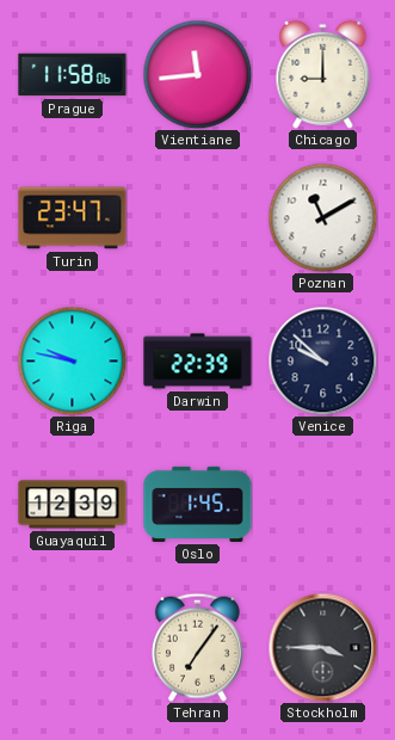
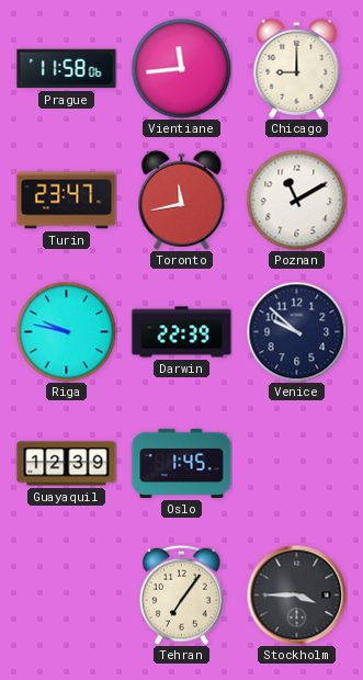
Toronto: none -> 11:43
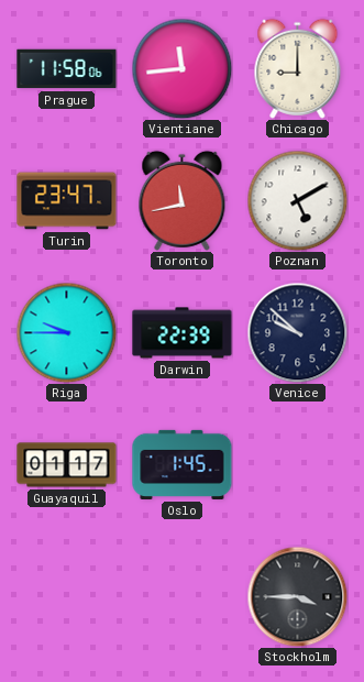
Poznan: 11:10 -> 5:10
Riga: 9:47 -> 9:45
Guayaquil: 12:39 -> 01:17
Tehran: 7:06 -> none
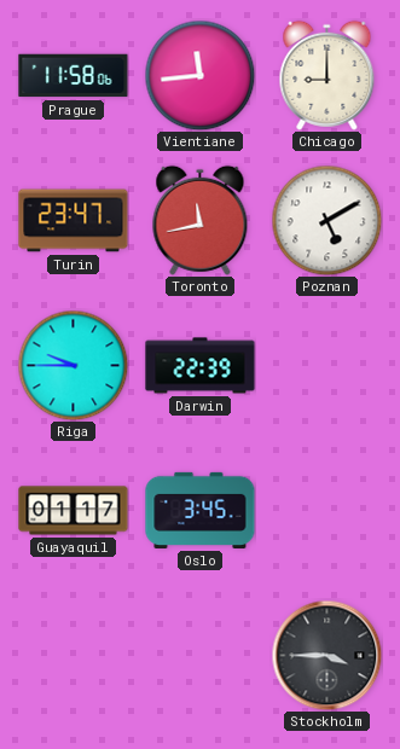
Venice: 9:52 -> none
Oslo: 1:45 -> 3:45
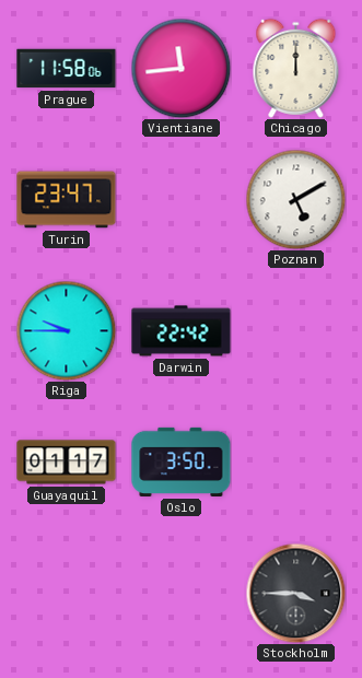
Chicago: 9:00 -> 12:00
Toronto: 11:43 -> none
Darwin: 22:39 -> 22:42
Oslo: 3:45 -> 3:50
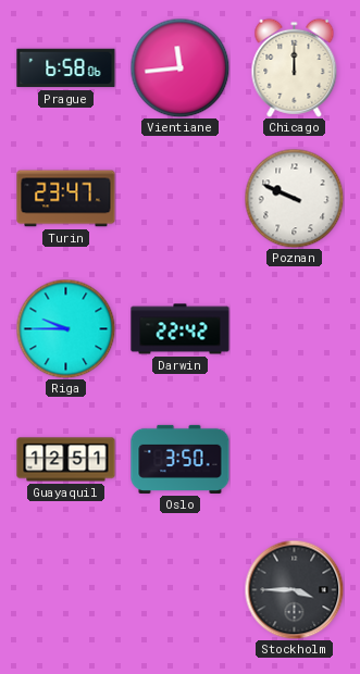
Prague: 11:58 -> 6:58
Poznan: 5:10 -> 9:49
Guayaquil: 01:17 -> 12:51
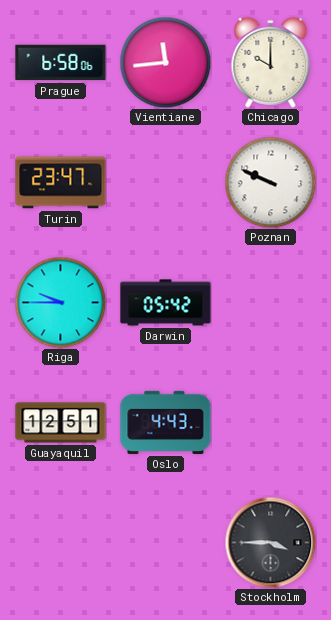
Chicago: 12:00 -> 10:00
Darwin: 22:42 -> 05:42
Oslo: 3:50 -> 4:43
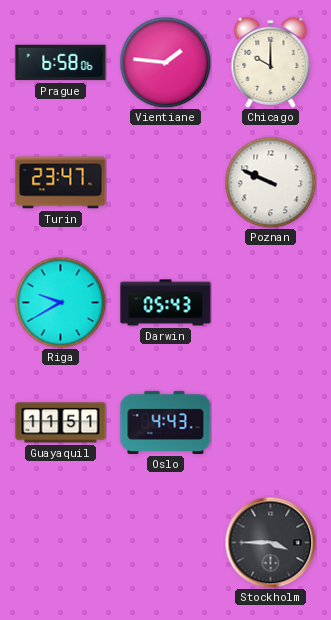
Vientiane: 11:44 -> 1:46
Riga: 9:45 -> 9:40
Darwin: 05:42 -> 05:43
Guayaquil: 12:51 -> 11:51
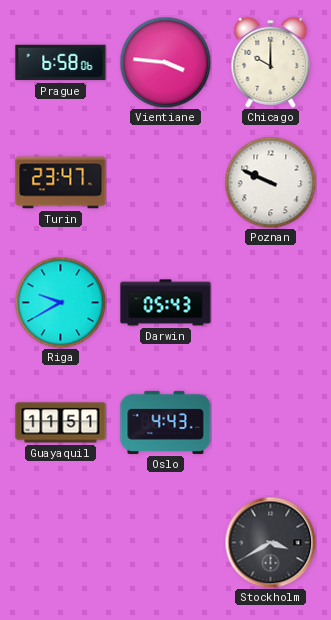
Vientiane: 1:46 -> 3:46
Stockholm: 3:45 -> 3:40
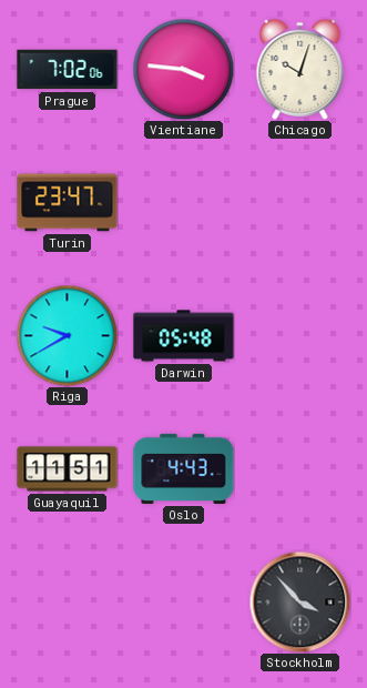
Prague: 6:58 -> 7:02
Chicago: 10:00 -> 10:03
Poznan: 9:49 -> none
Darwin: 05:43 -> 05:48
Stockholm: 3:40 -> 3:53
